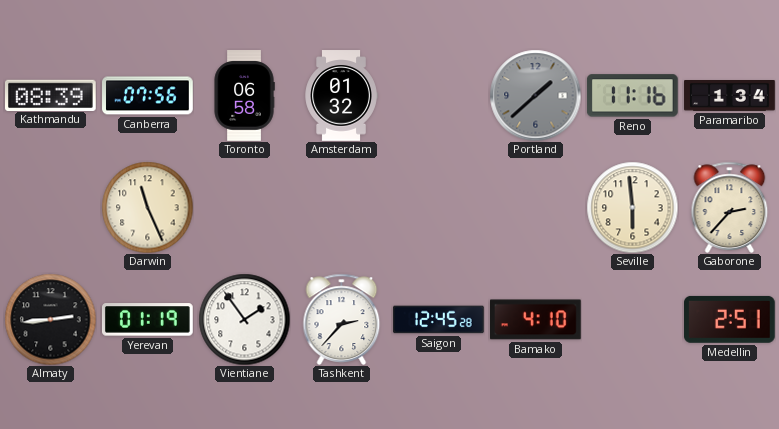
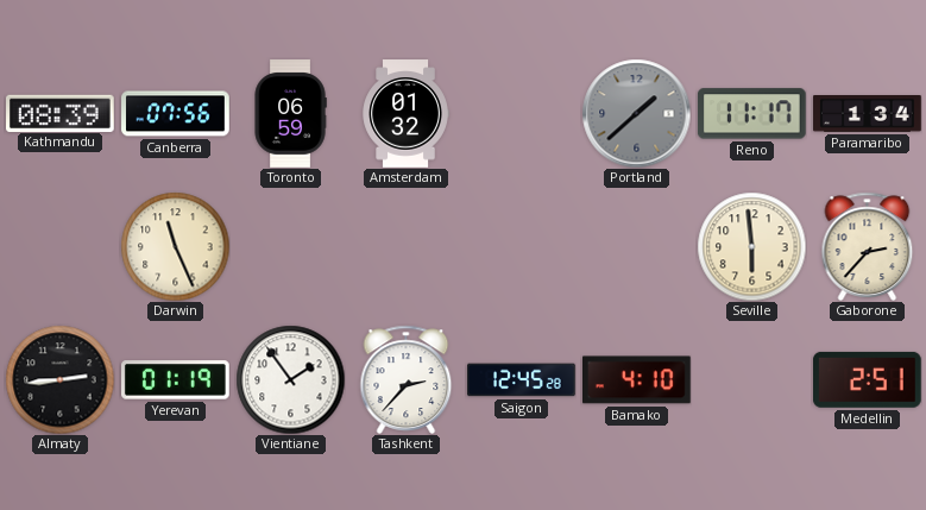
Toronto: 06:58 -> 06:59
Reno: 11:16 -> 11:17
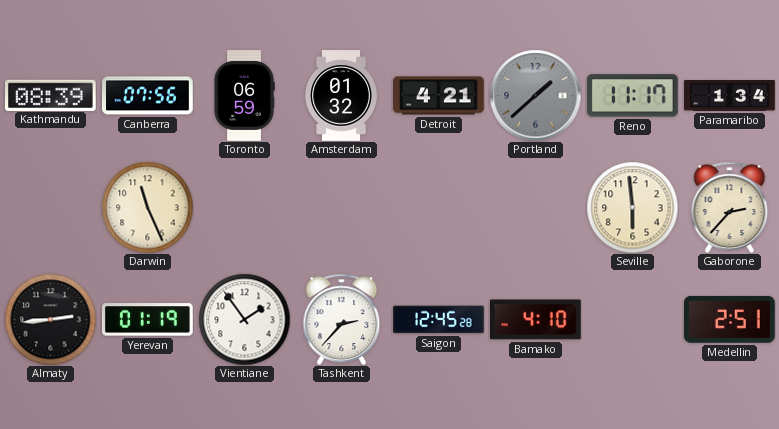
Detroit: none -> 4:21
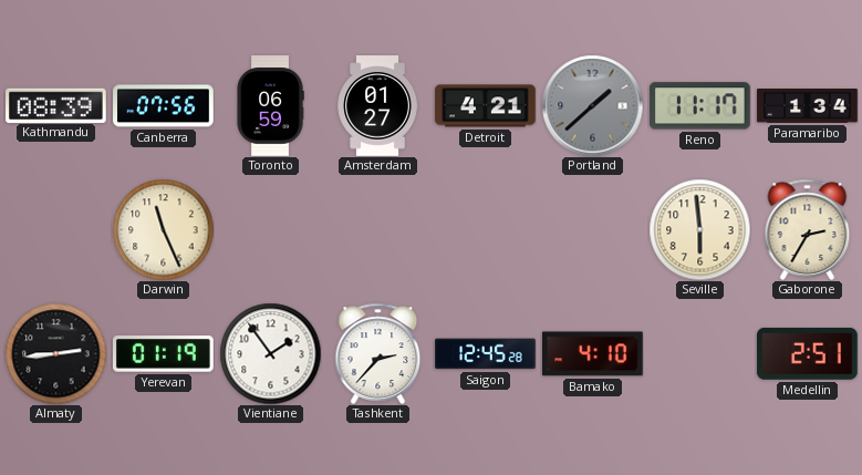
Amsterdam: 01:32 -> 01:27
Gaborone: 2:37 -> 2:35
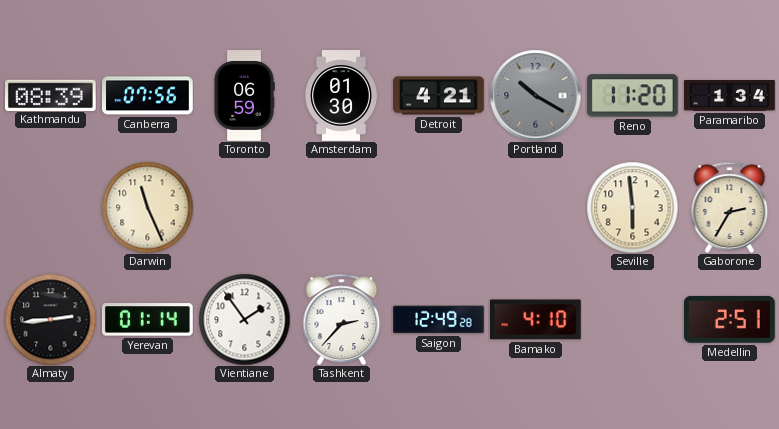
Amsterdam: 01:27 -> 01:30
Portland: 1:38 -> 10:20
Reno: 11:17 -> 11:20
Yerevan: 01:19 -> 01:14
Saigon: 12:45 -> 12:49
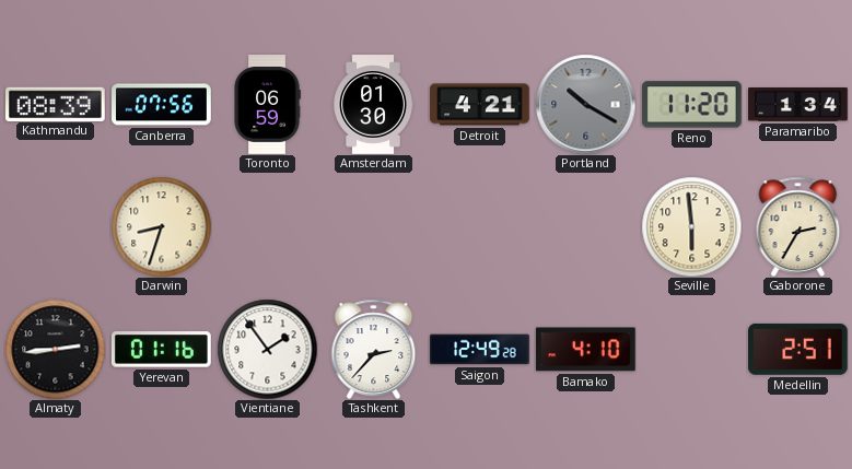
Darwin: 11:26 -> 8:33
Yerevan: 01:14 -> 01:16
